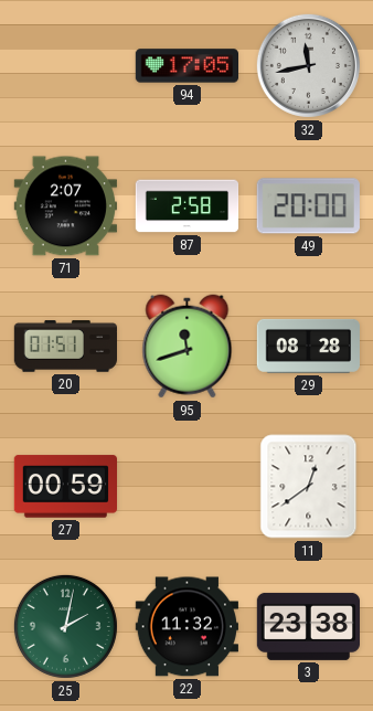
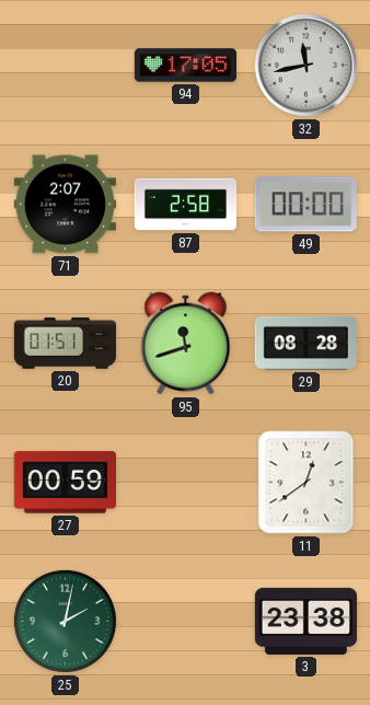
49: 20:00 -> 00:00
22: 11:32 -> none
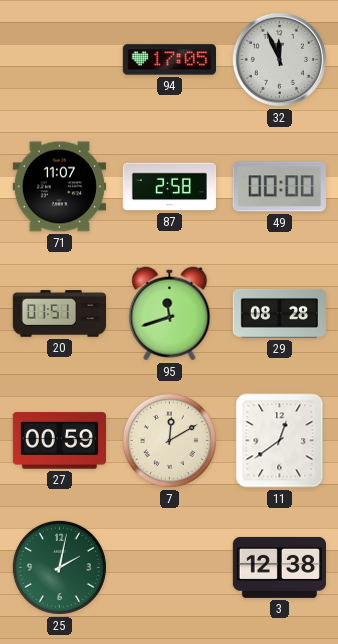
32: 11:43 -> 11:56
71: 2:07 -> 11:07
7: none -> 12:10
3: 23:38 -> 12:38
